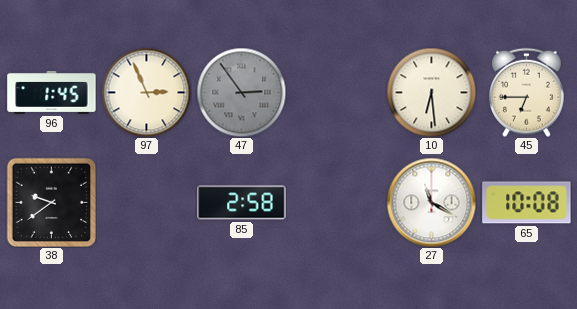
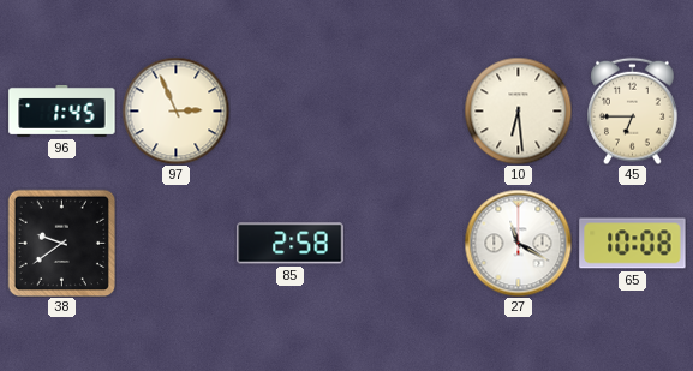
47: 2:54 -> none
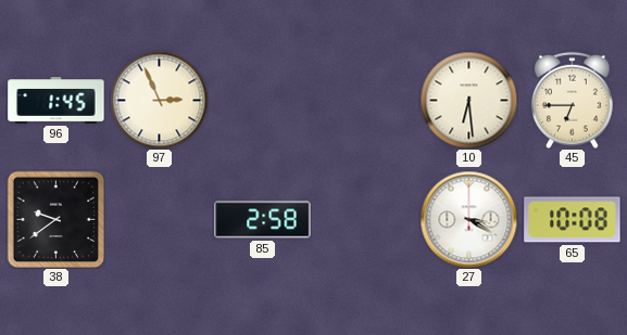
27: 11:20 -> 3:20
